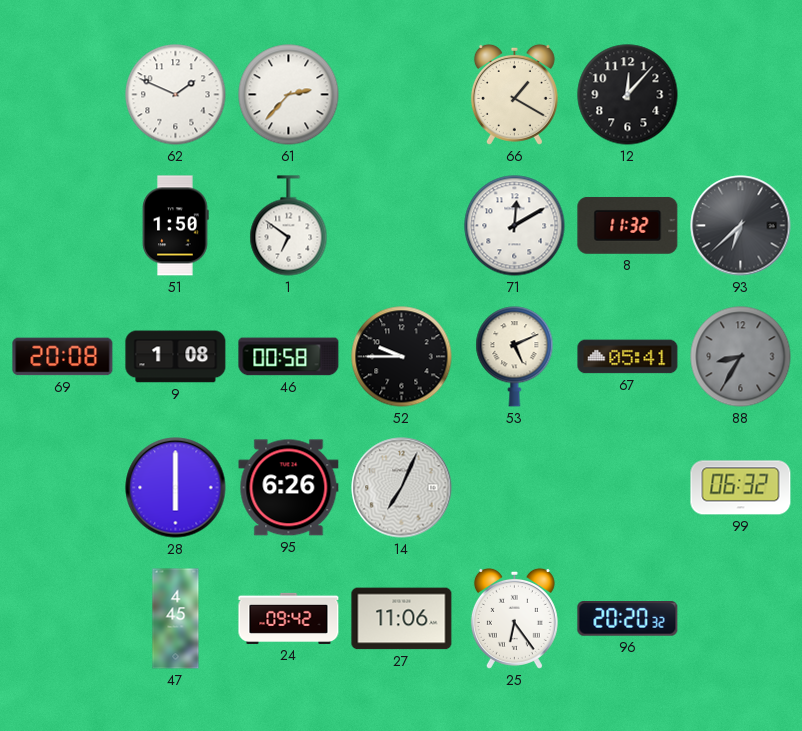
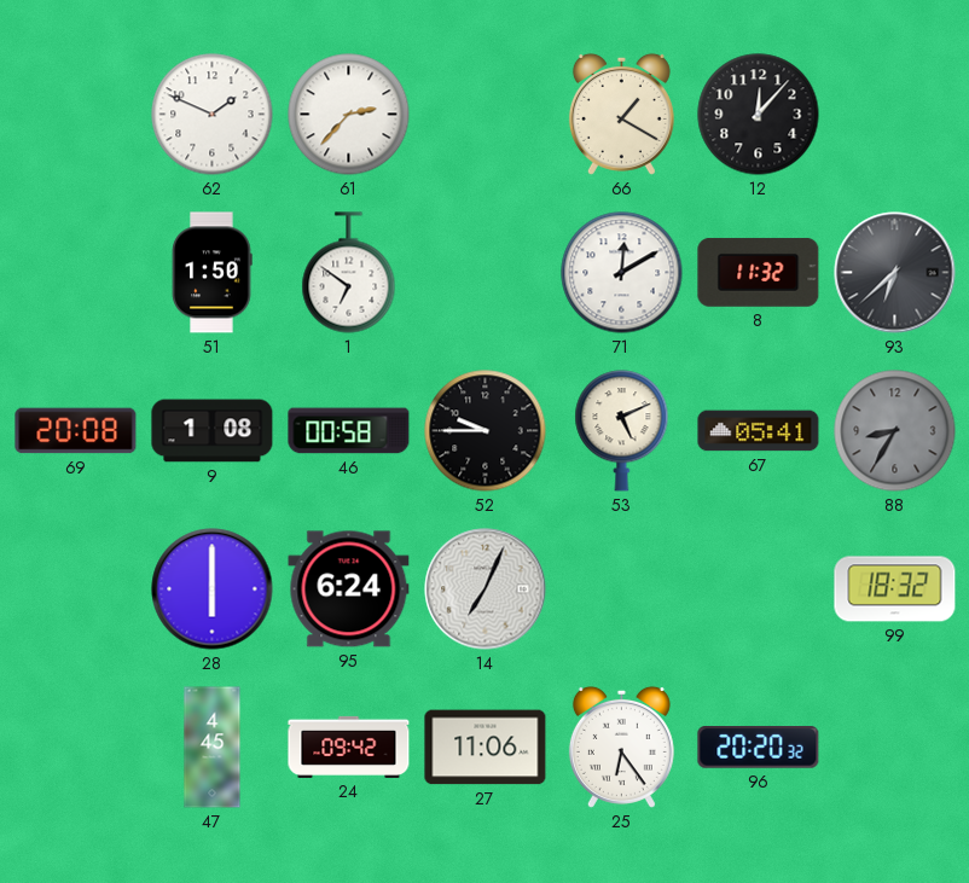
95: 6:26 -> 6:24
99: 06:32 -> 18:32
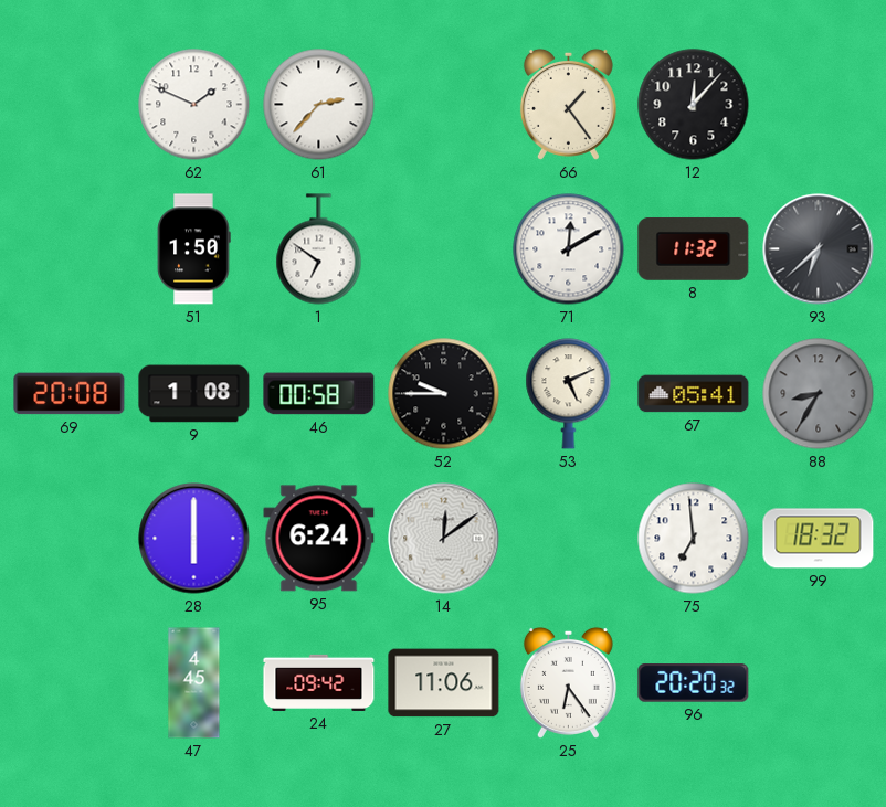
66: 1:20 -> 1:24
14: 7:04 -> 12:09
75: none -> 6:59
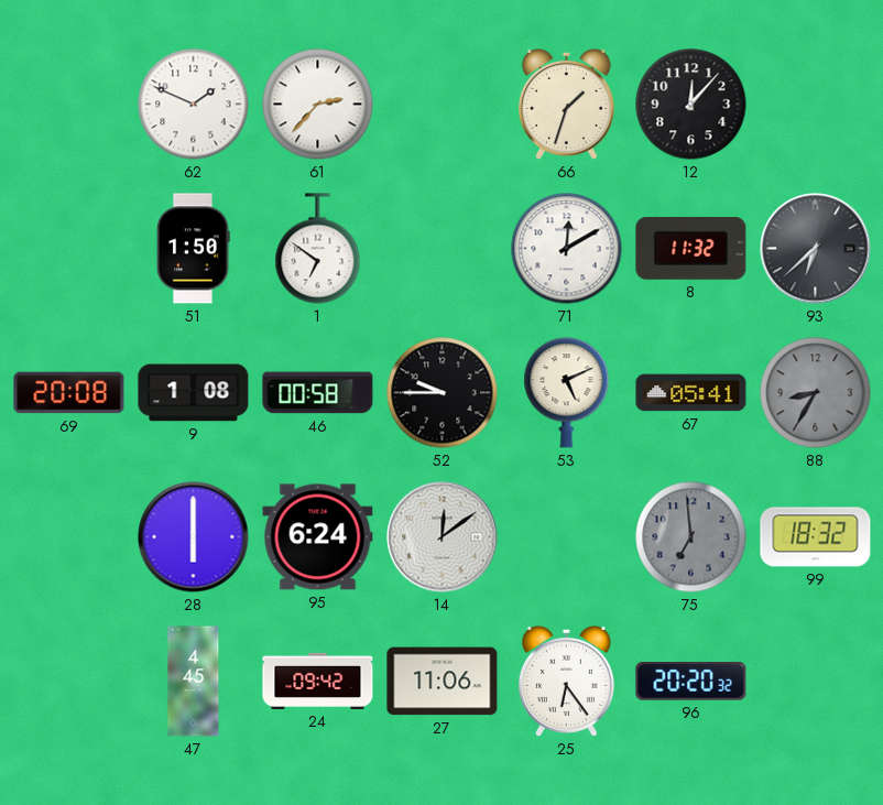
66: 1:24 -> 1:33
75 dial: white -> grey
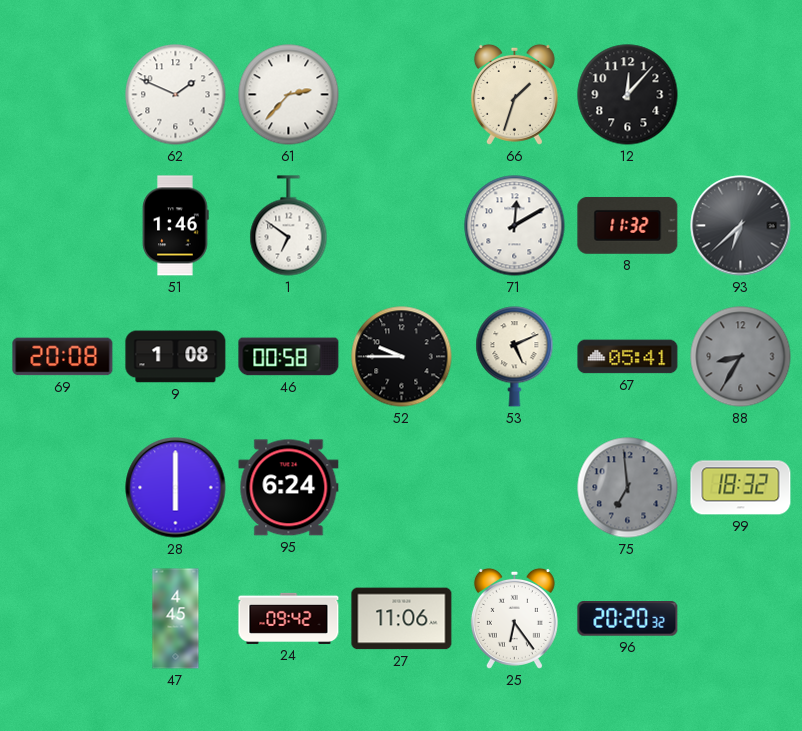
51: 1:50 -> 1:46
14: 12:09 -> none
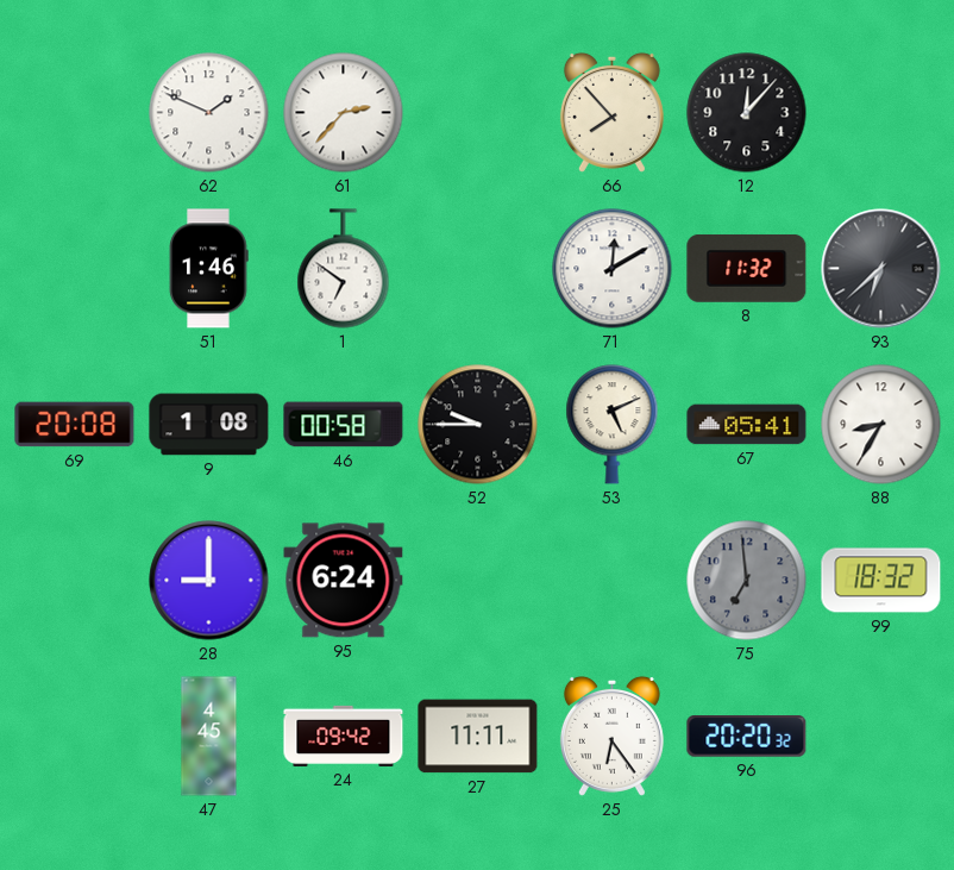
66: 1:33 -> 7:53
88 dial: grey -> white
28: 6:00 -> 9:00
27: 11:06 -> 11:11
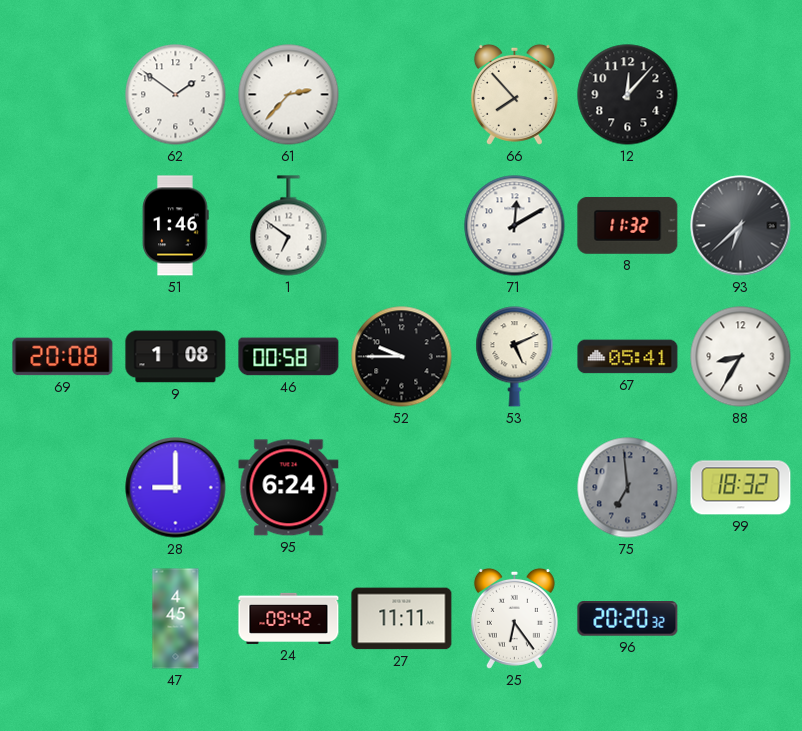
62: 1:49 -> 1:51
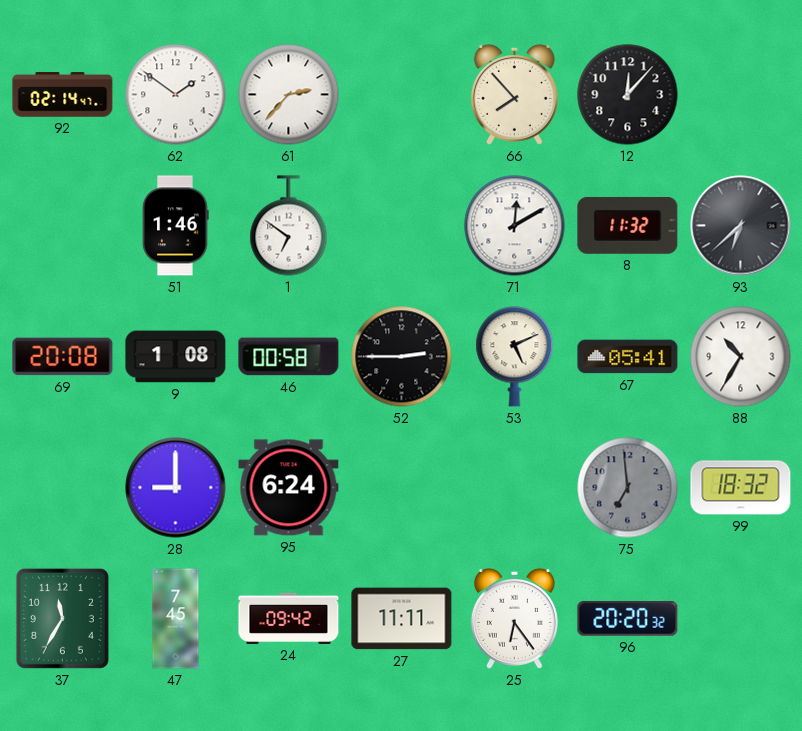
92: none -> 02:14
52: 9:45 -> 2:45
88: 8:35 -> 10:35
37: none -> 11:35
47: 4:45 -> 7:45
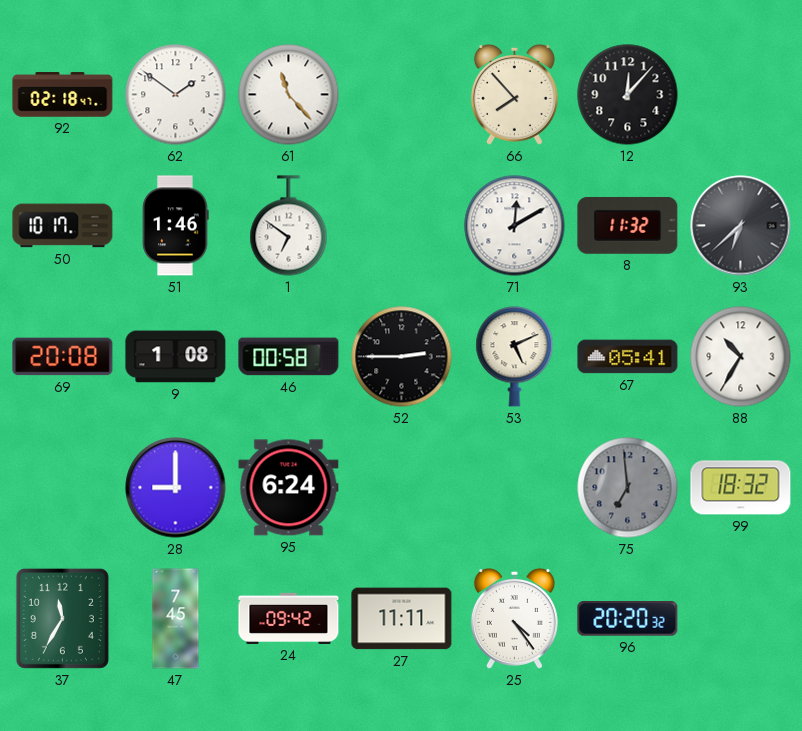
92: 02:14 -> 02:18
61: 2:37 -> 11:23
50: none -> 10:17
25: 6:24 -> 4:24
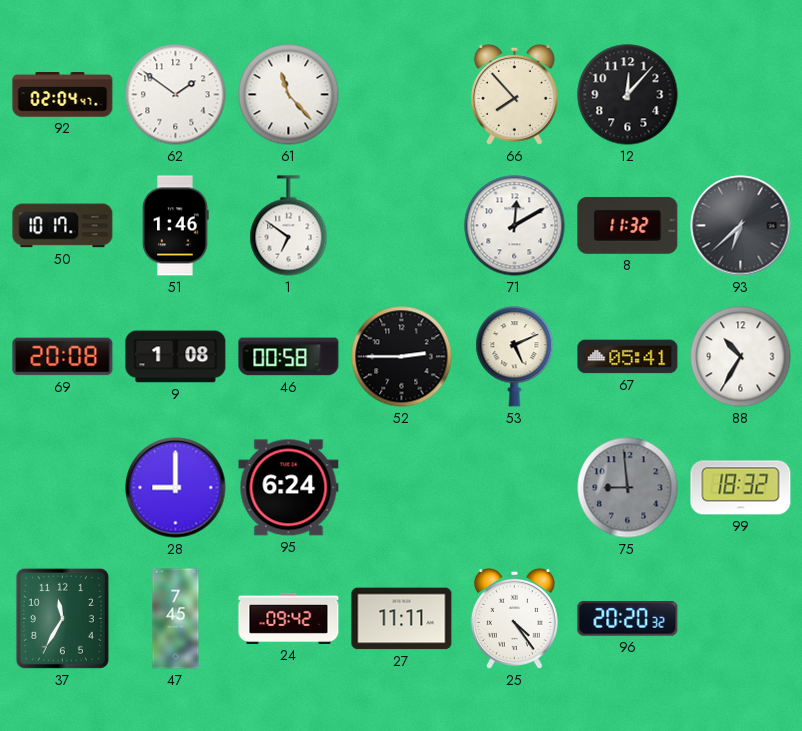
92: 02:18 -> 02:04
75: 6:59 -> 8:59
